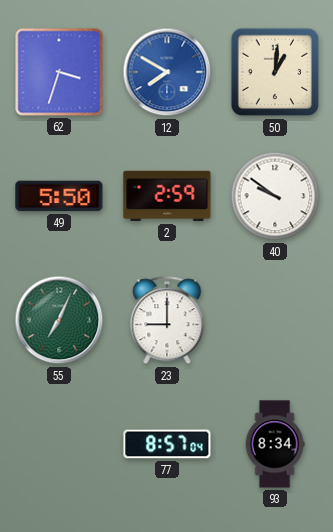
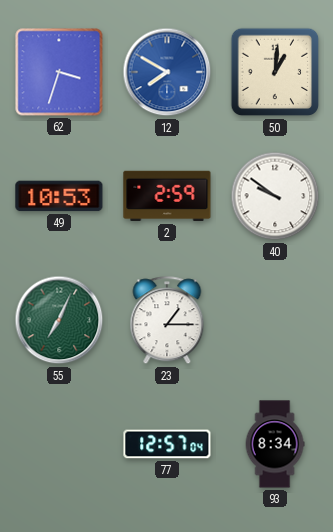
49: 5:50 -> 10:53
23: 9:00 -> 1:15
77: 8:57 -> 12:57
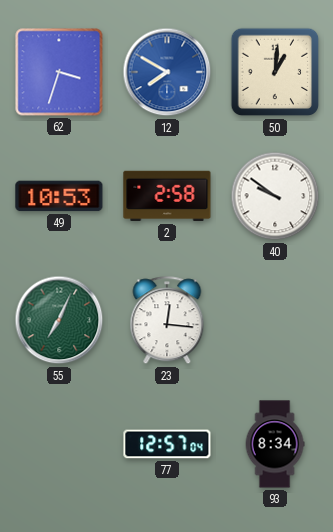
2: 2:59 -> 2:58
23: 1:15 -> 12:16
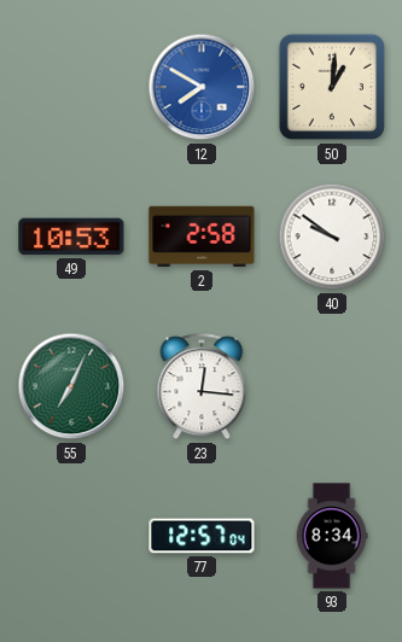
62: 3:33 -> none
